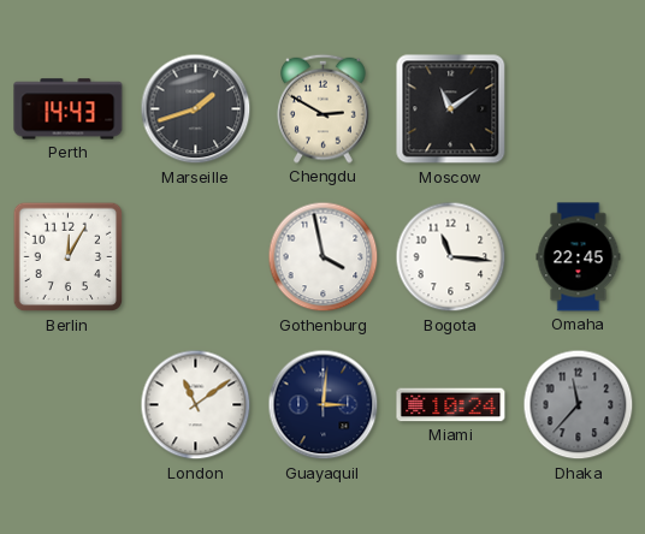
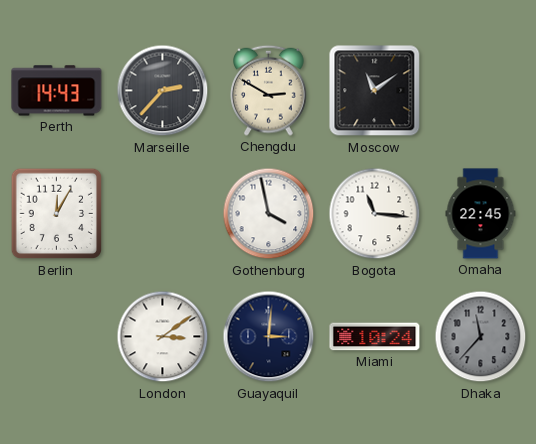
Marseille: 1:42 -> 2:37
London: 11:09 -> 3:09
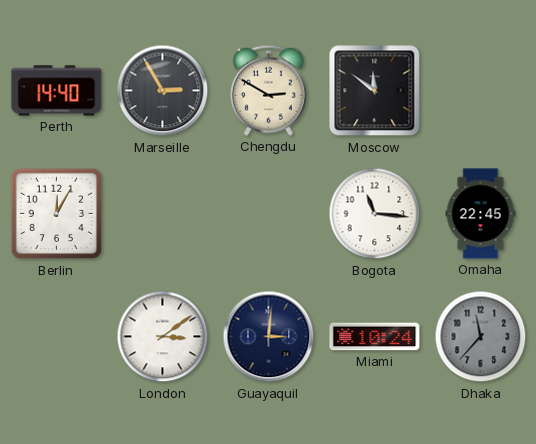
Perth: 14:43 -> 14:40
Marseille: 2:37 -> 2:55
Moscow: 11:09 -> 11:51
Gothenburg: 3:58 -> none
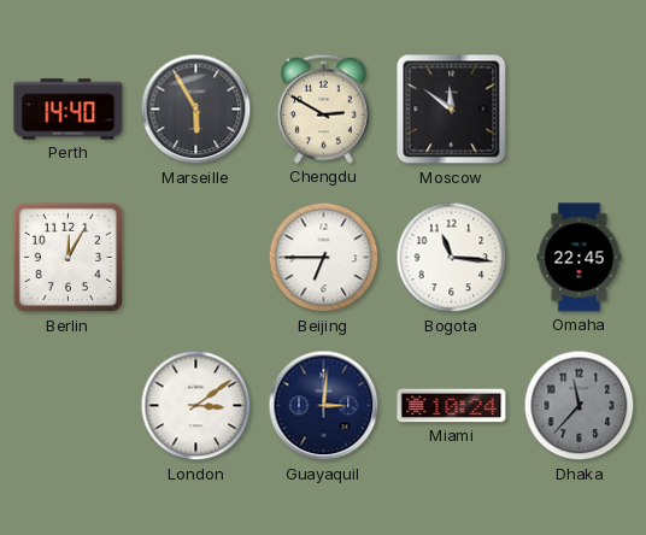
Marseille: 2:55 -> 5:55
Beijing: none -> 6:45
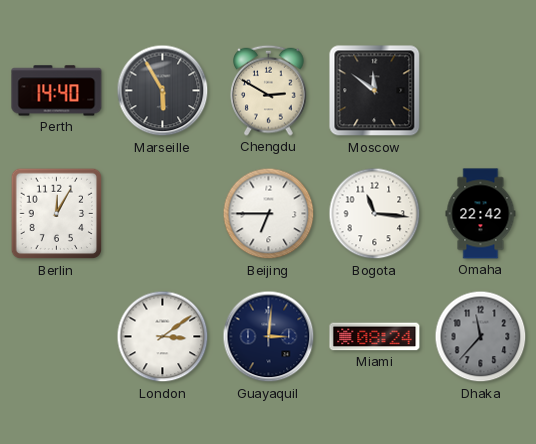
Omaha: 22:45 -> 22:42
Miami: 10:24 -> 08:24
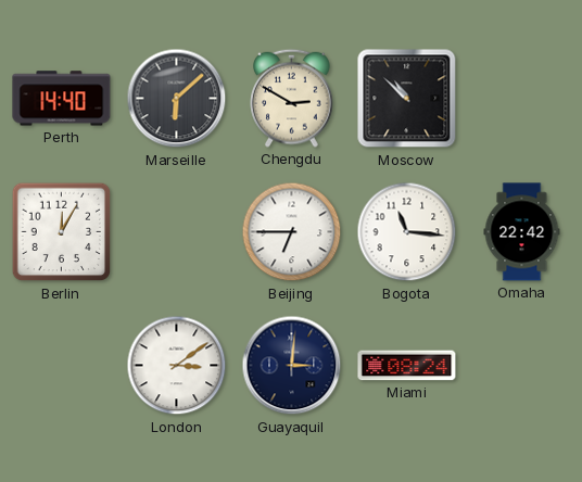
Marseille: 5:55 -> 6:08
Moscow: 11:51 -> 10:52
Dhaka: 11:37 -> none
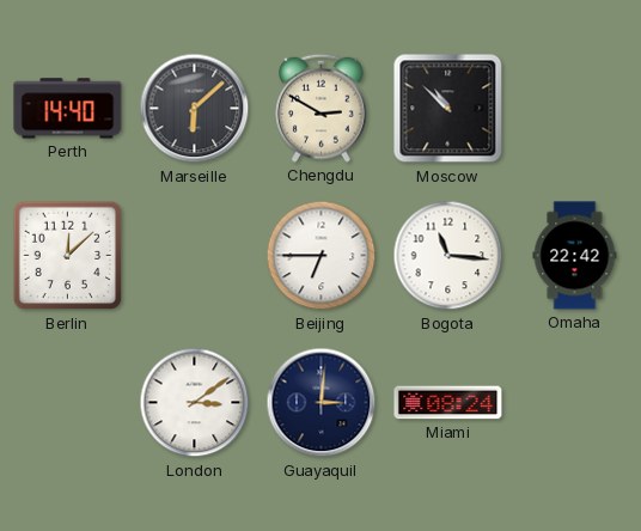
Berlin: 12:05 -> 12:08
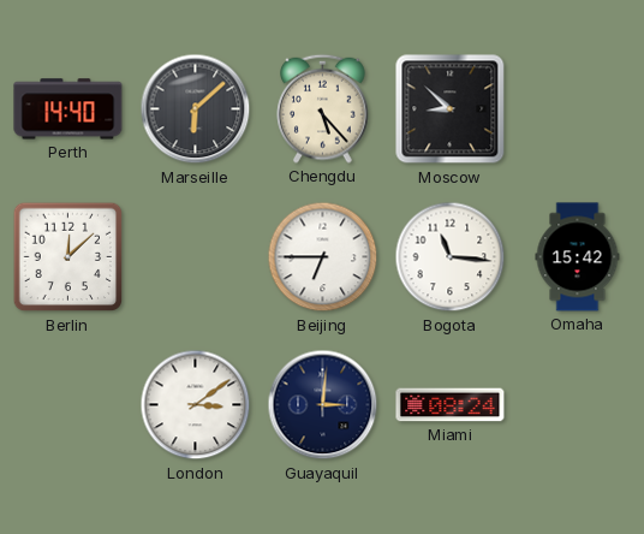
Chengdu: 2:50 -> 5:23
Moscow: 10:52 -> 8:52
Omaha: 22:42 -> 15:42
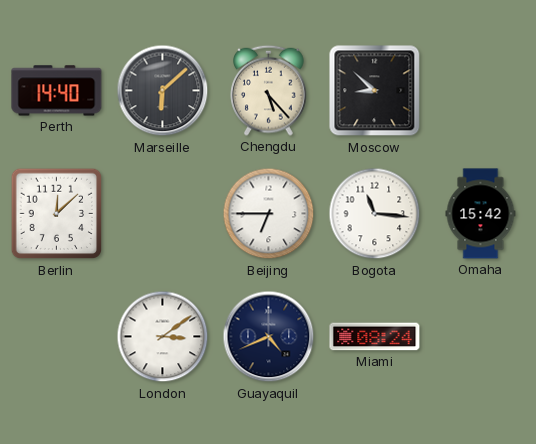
Guayaquil: 3:01 -> 4:41
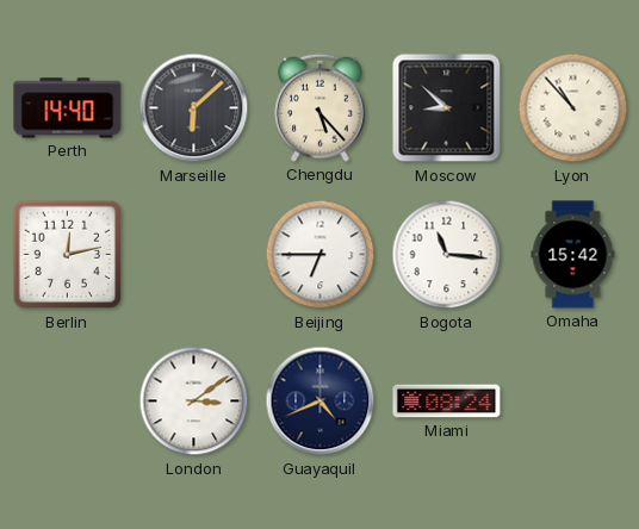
Lyon: none -> 10:53
Berlin: 12:08 -> 12:13
